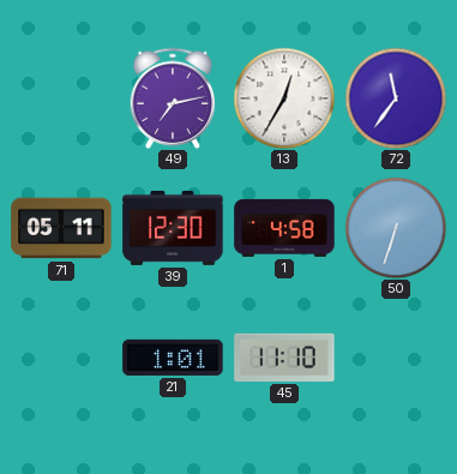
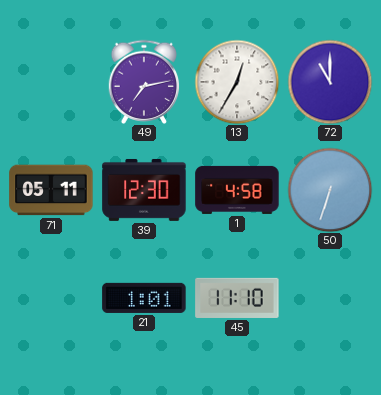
72: 11:36 -> 11:00
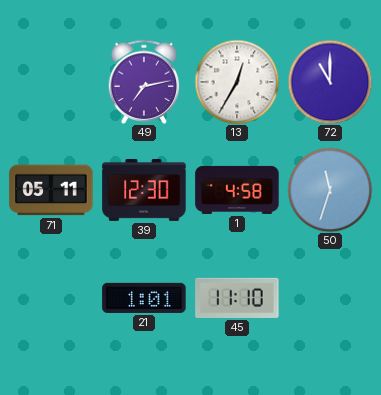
50: 6:33 -> 11:33
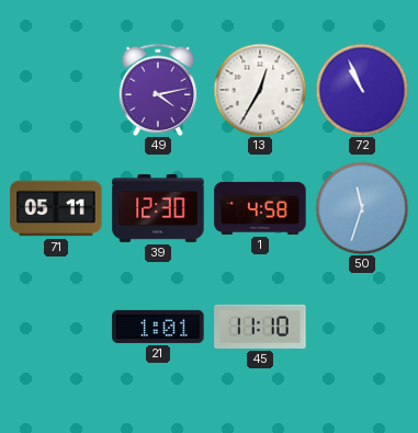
49: 7:13 -> 4:13
72: 11:00 -> 10:56
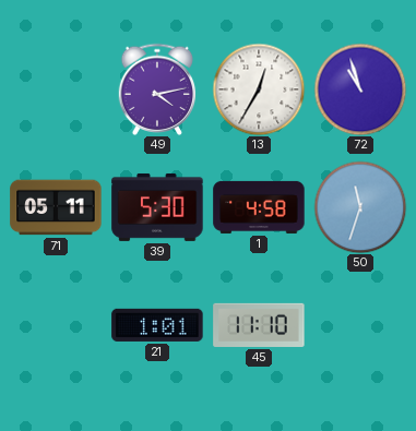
72: 10:56 -> 10:57
39: 12:30 -> 5:30
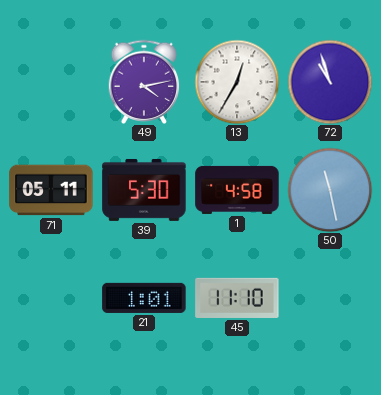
50: 11:33 -> 11:28
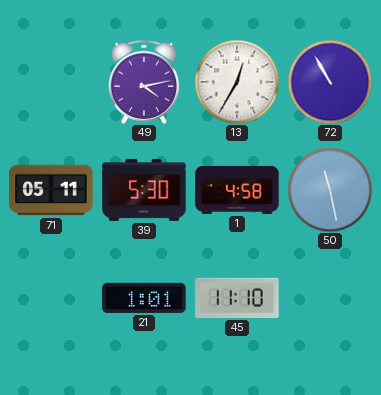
72: 10:57 -> 10:55
